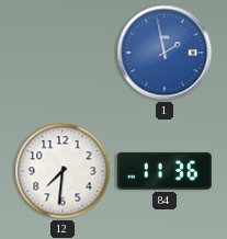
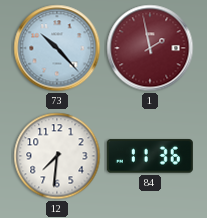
73: none -> 10:23
1 dial: blue -> burgundy
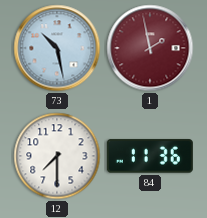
73: 10:23 -> 10:28
12: 7:31 -> 7:30
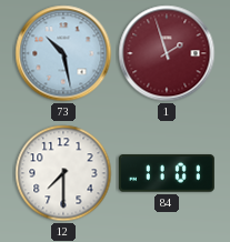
1: 1:58 -> 1:57
84: 11:36 -> 11:01
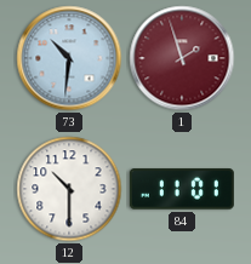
73: 10:28 -> 10:31
12: 7:30 -> 10:30
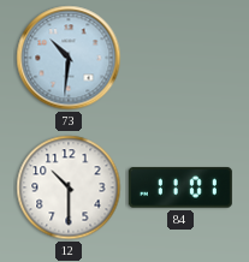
1: 1:57 -> none
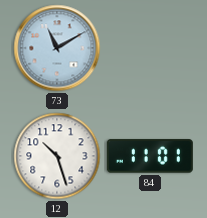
73: 10:31 -> 11:10
12: 10:30 -> 10:27
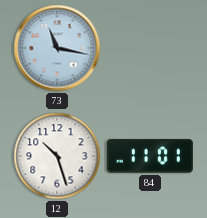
73: 11:10 -> 11:17
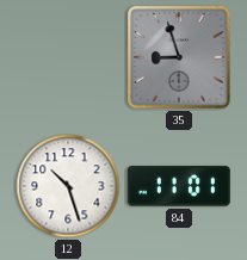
73: 11:17 -> none
35: none -> 8:57
